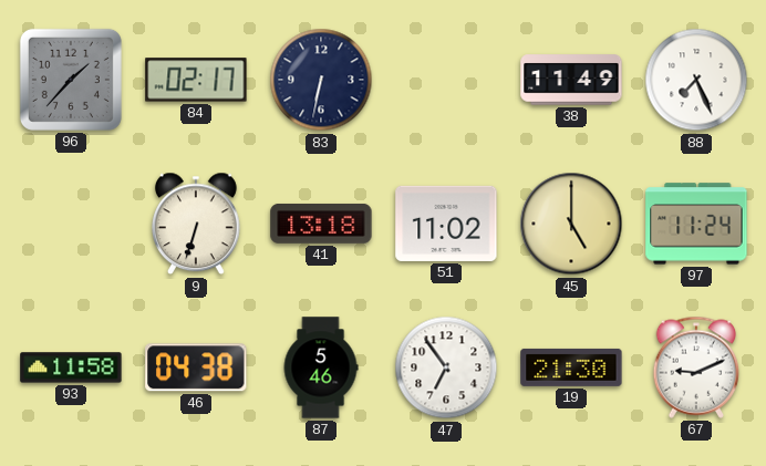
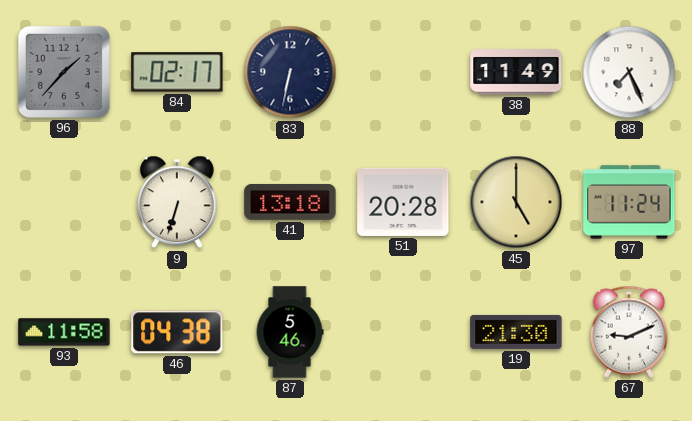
51: 11:02 -> 20:28
47: 6:54 -> none
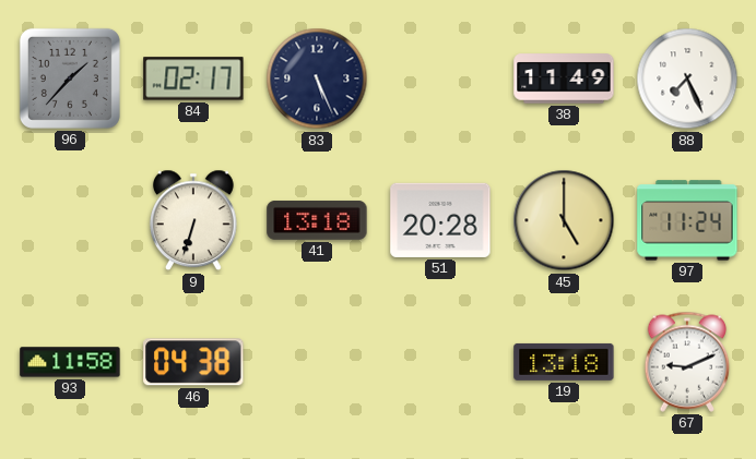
83: 6:32 -> 5:26
87: 5:46 -> none
19: 21:30 -> 13:18
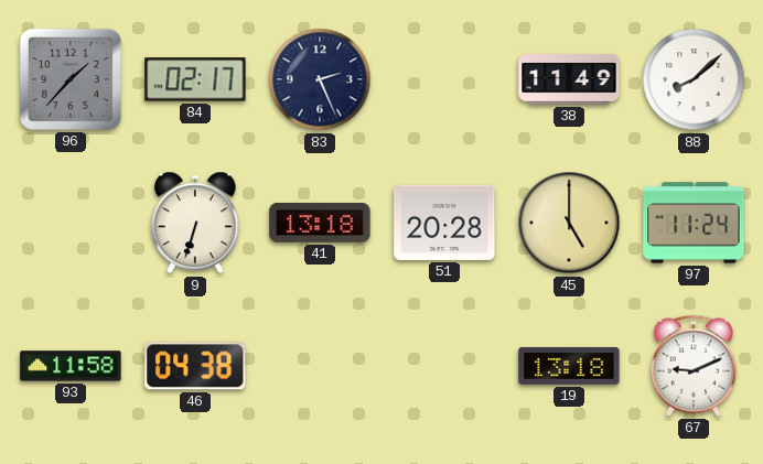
83: 5:26 -> 2:26
88: 7:26 -> 8:08
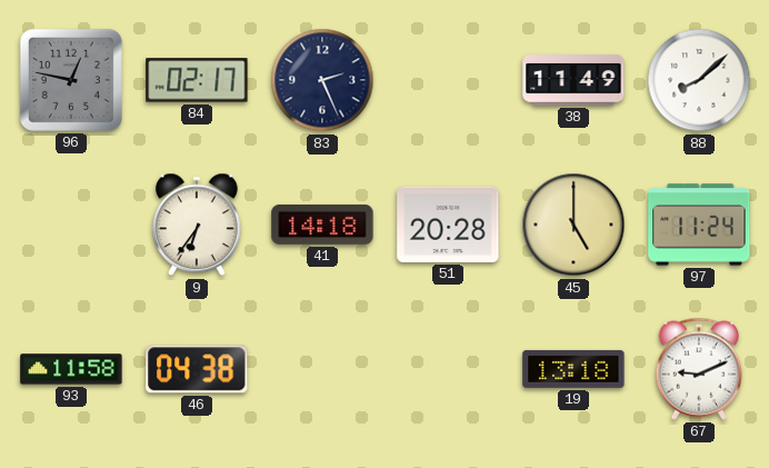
96: 1:37 -> 12:47
9: 6:33 -> 6:36
41: 13:18 -> 14:18
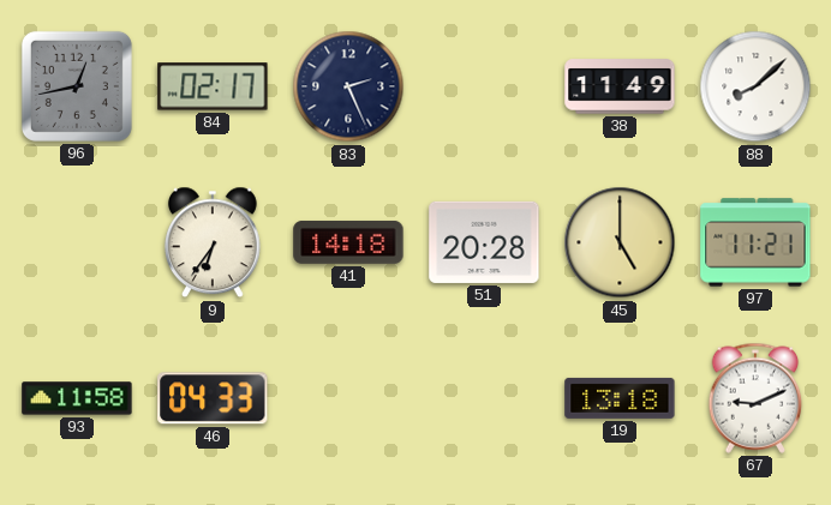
96: 12:47 -> 12:43
97: 11:24 -> 11:21
46: 04:38 -> 04:33
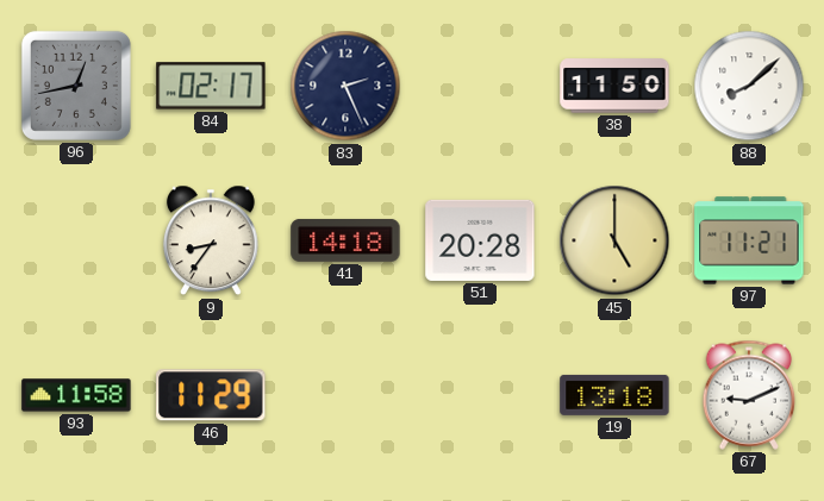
38: 11:49 -> 11:50
9: 6:36 -> 8:36
46: 04:33 -> 11:29
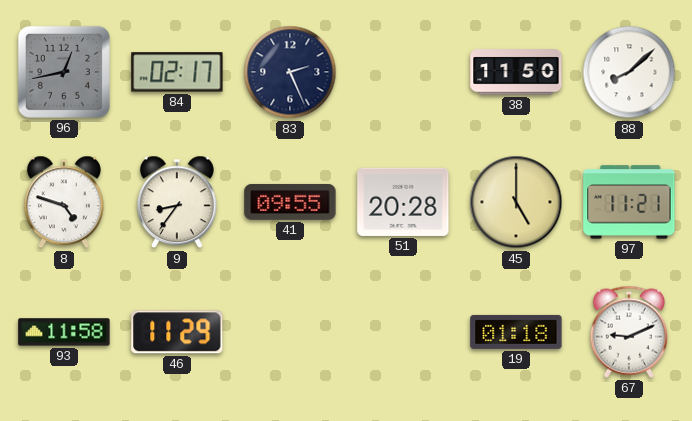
8: none -> 4:48
41: 14:18 -> 09:55
19: 13:18 -> 01:18
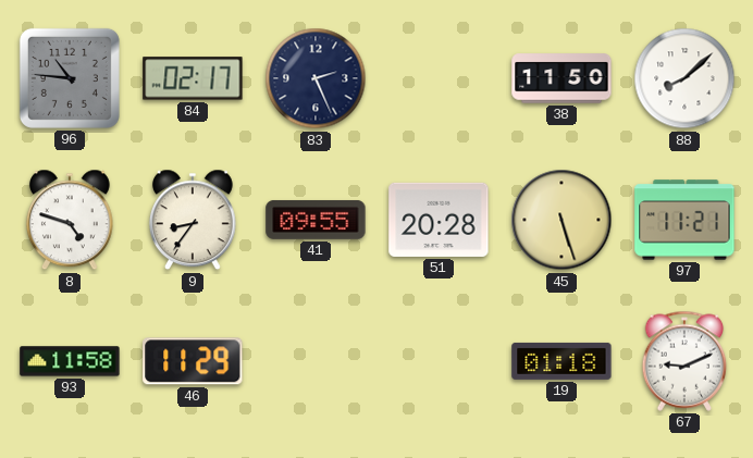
96: 12:43 -> 10:46
45: 5:00 -> 5:27
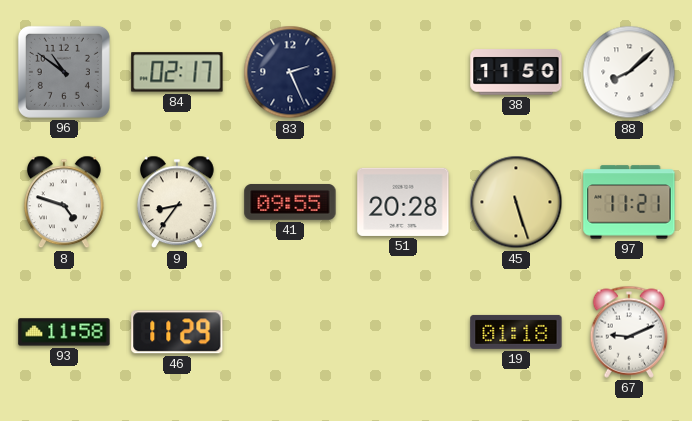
96: 10:46 -> 10:51
